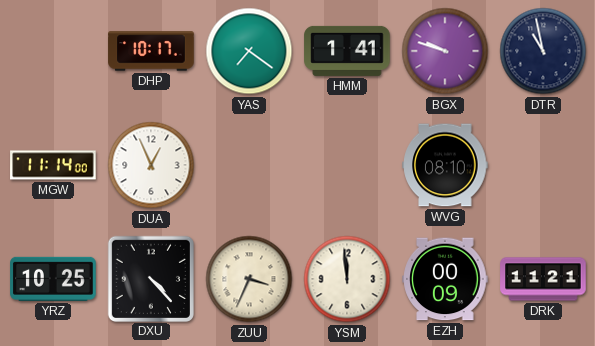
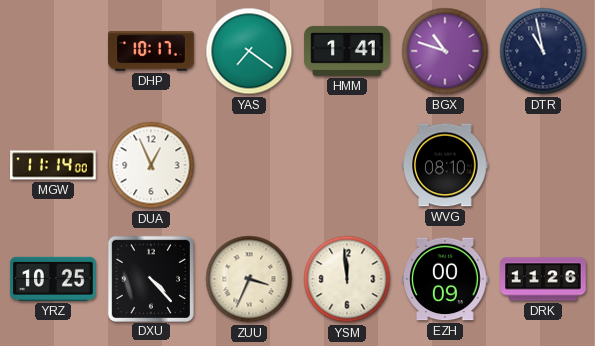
BGX: 9:48 -> 10:48
DRK: 11:21 -> 11:26
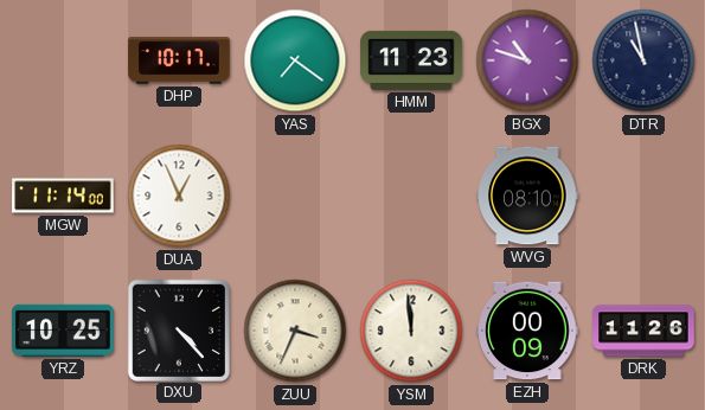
HMM: 1:41 -> 11:23
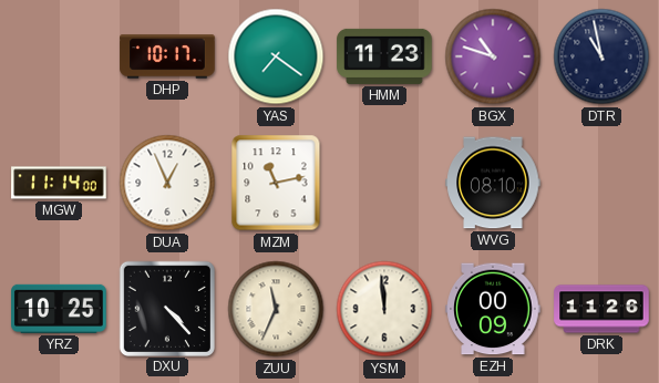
MZM: none -> 11:13
ZUU: 3:34 -> 11:34
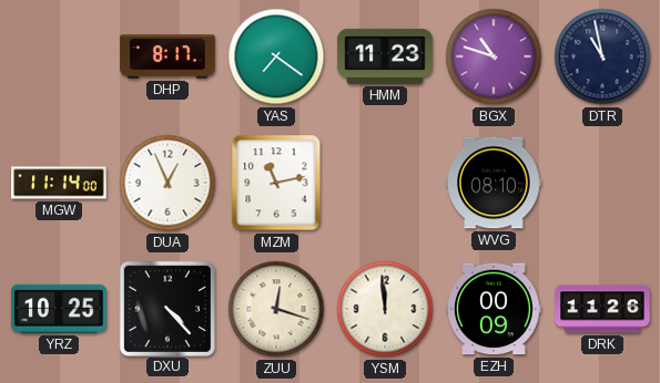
DHP: 10:17 -> 8:17
ZUU: 11:34 -> 12:18
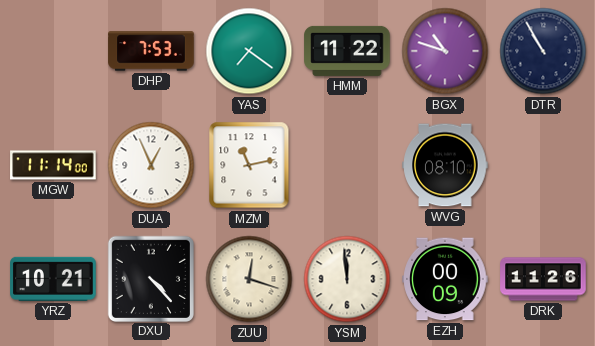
DHP: 8:17 -> 7:53
HMM: 11:23 -> 11:22
DTR: 10:58 -> 10:55
YRZ: 10:25 -> 10:21
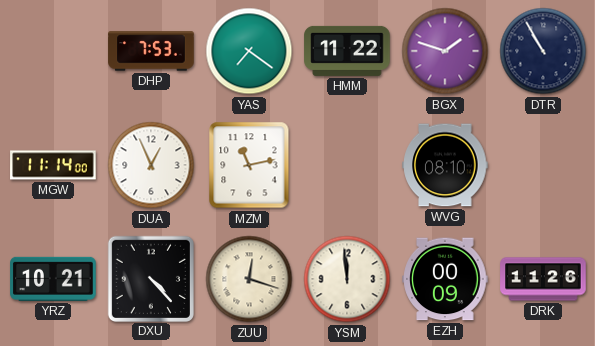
BGX: 10:48 -> 1:48
